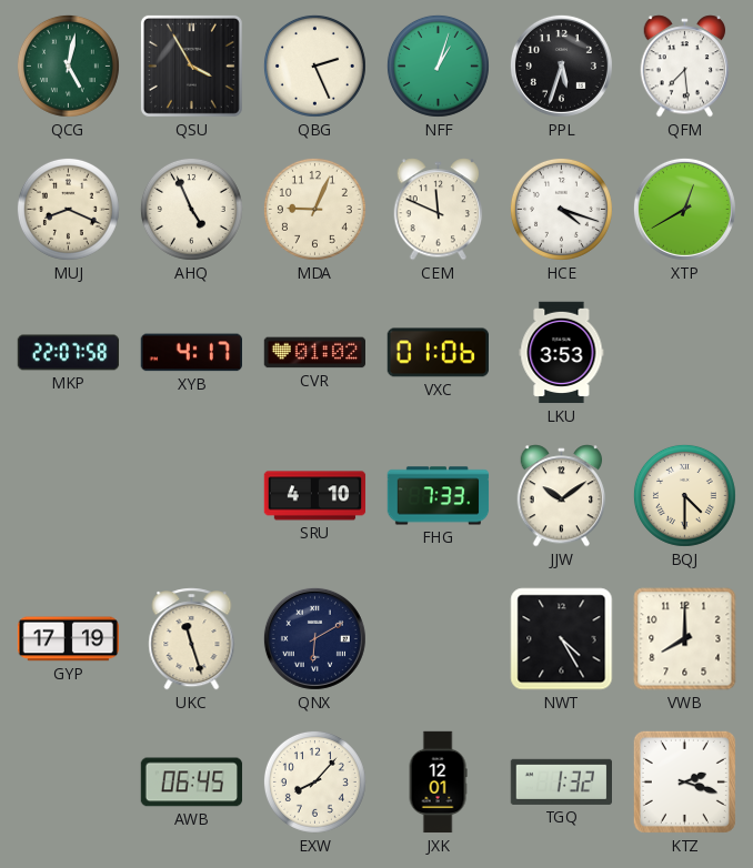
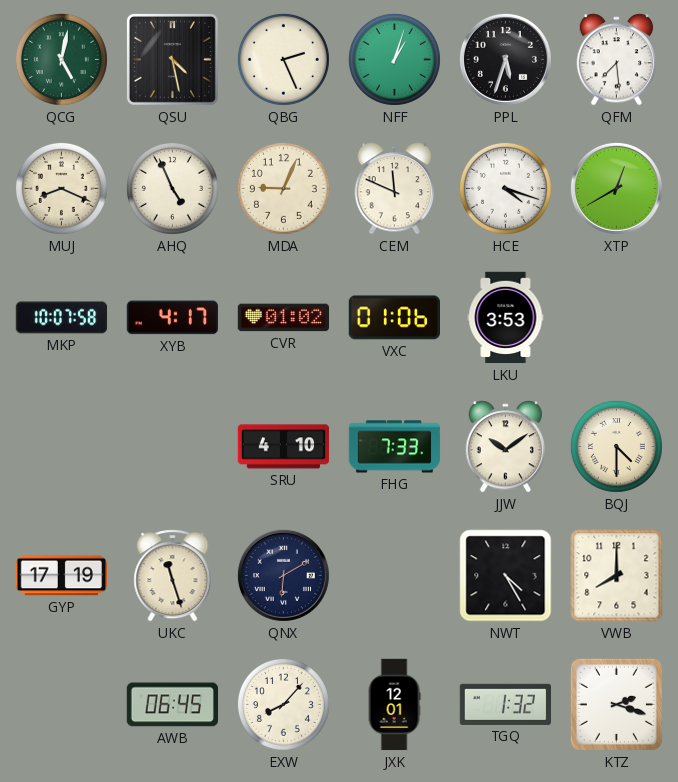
QSU: 3:55 -> 4:28
MKP: 22:07 -> 10:07
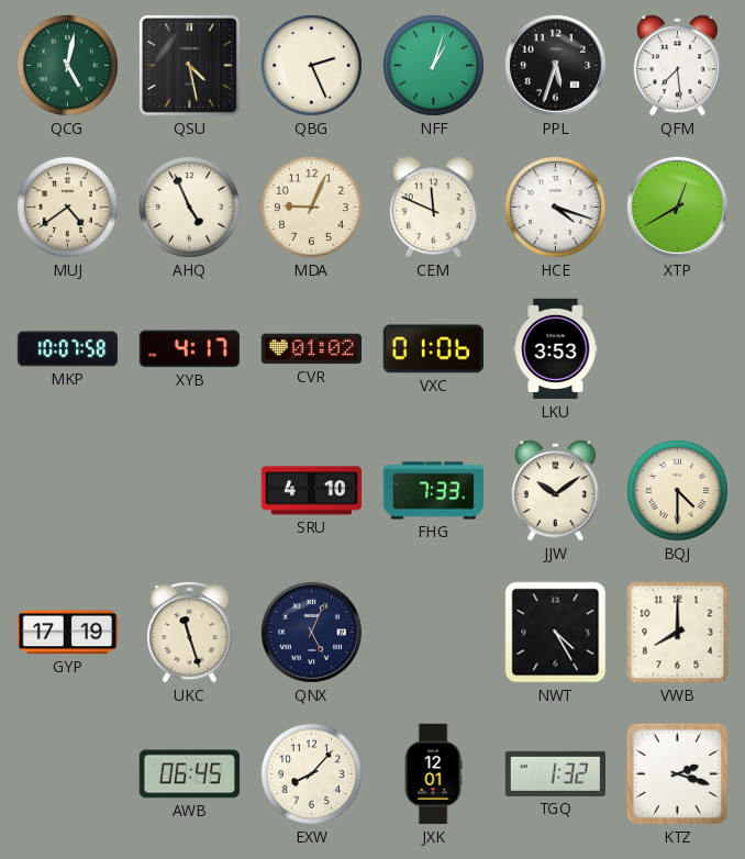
MUJ: 8:19 -> 4:39
QNX: 6:10 -> 5:04
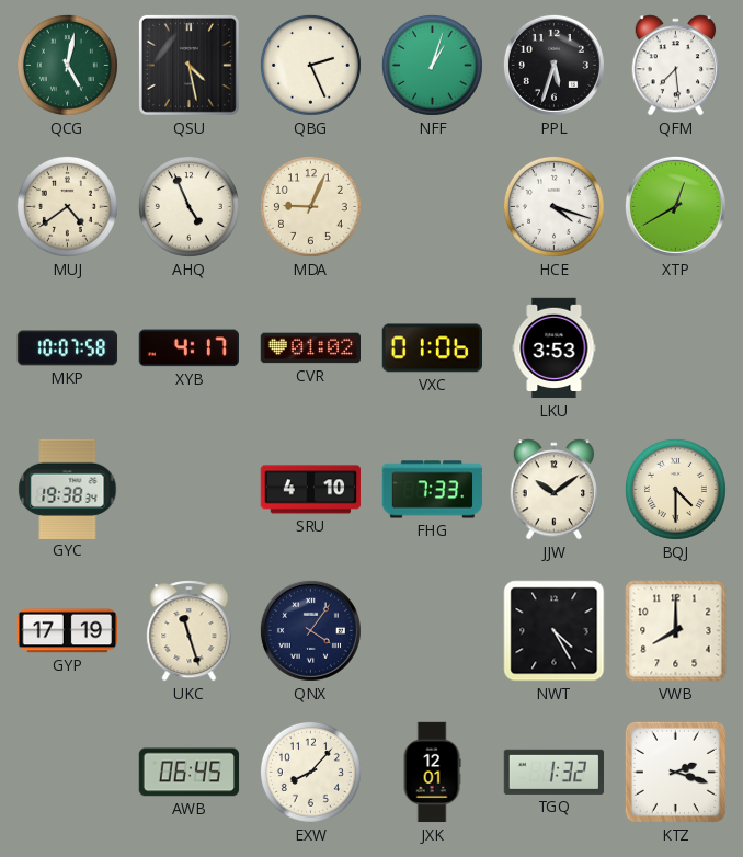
CEM: 11:49 -> none
GYC: none -> 19:38
QNX: 5:04 -> 4:06
